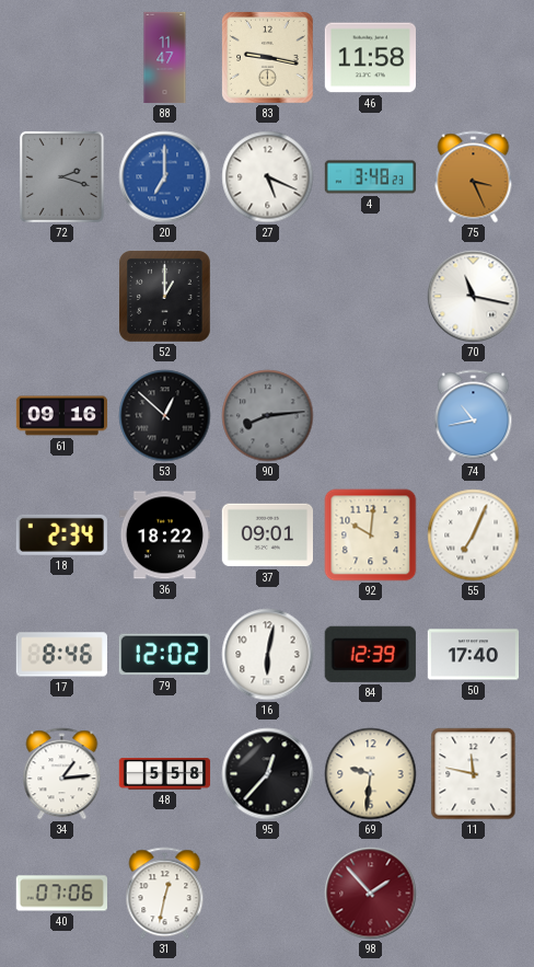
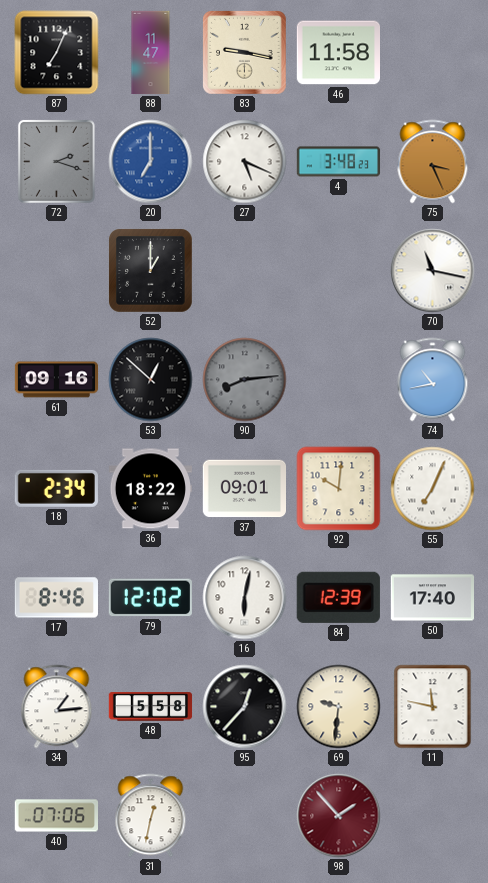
87: none -> 7:04
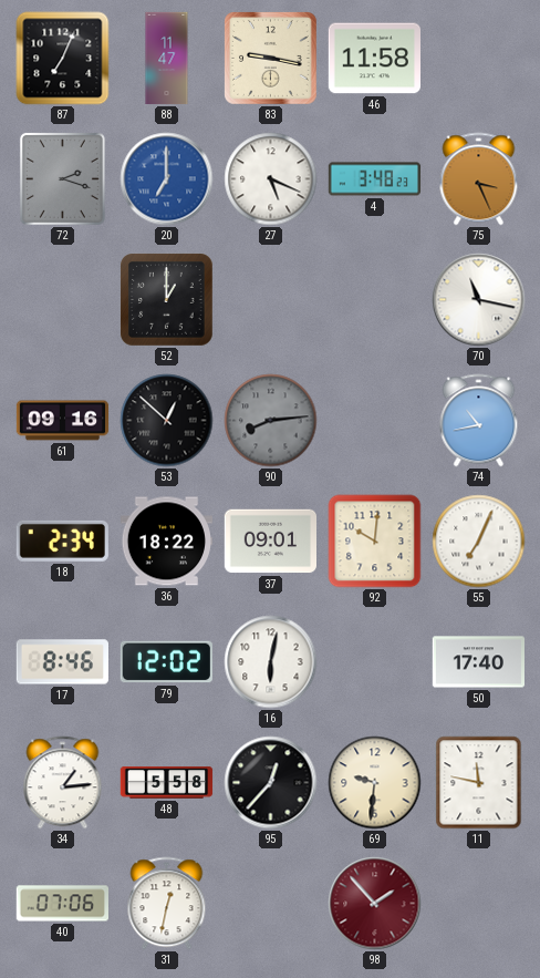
84: 12:39 -> none
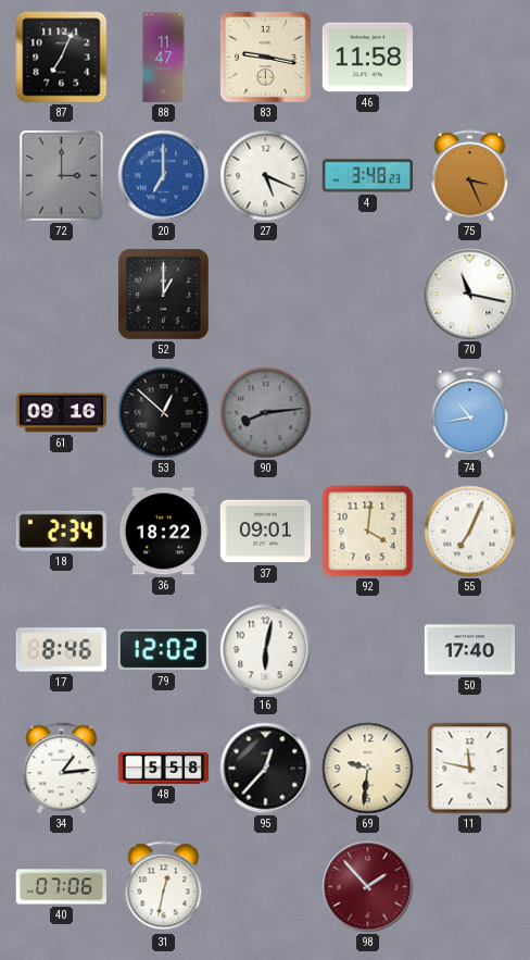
72: 2:18 -> 3:00
92: 10:01 -> 4:01
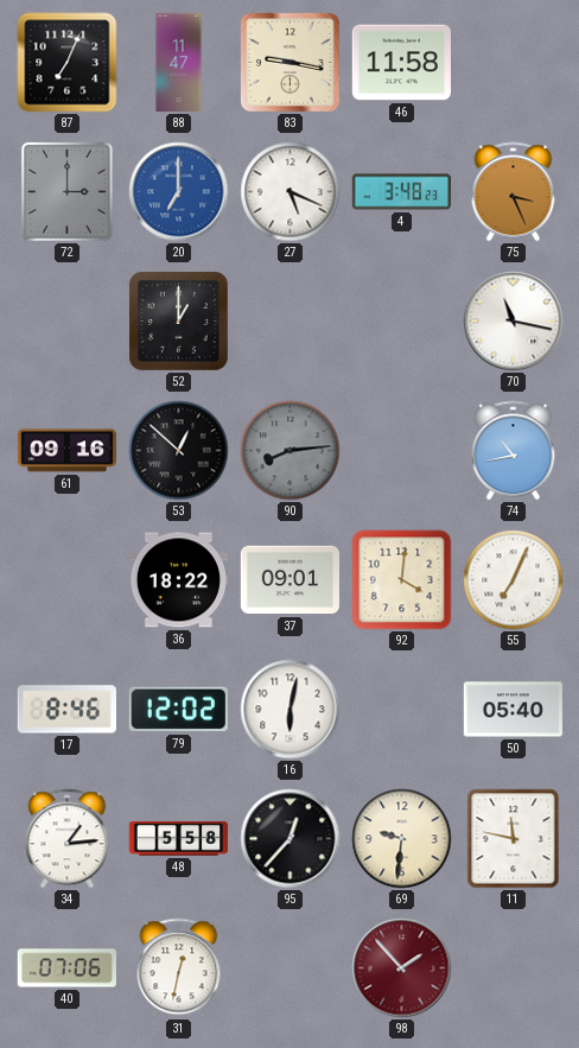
18: 2:34 -> none
50: 17:40 -> 05:40
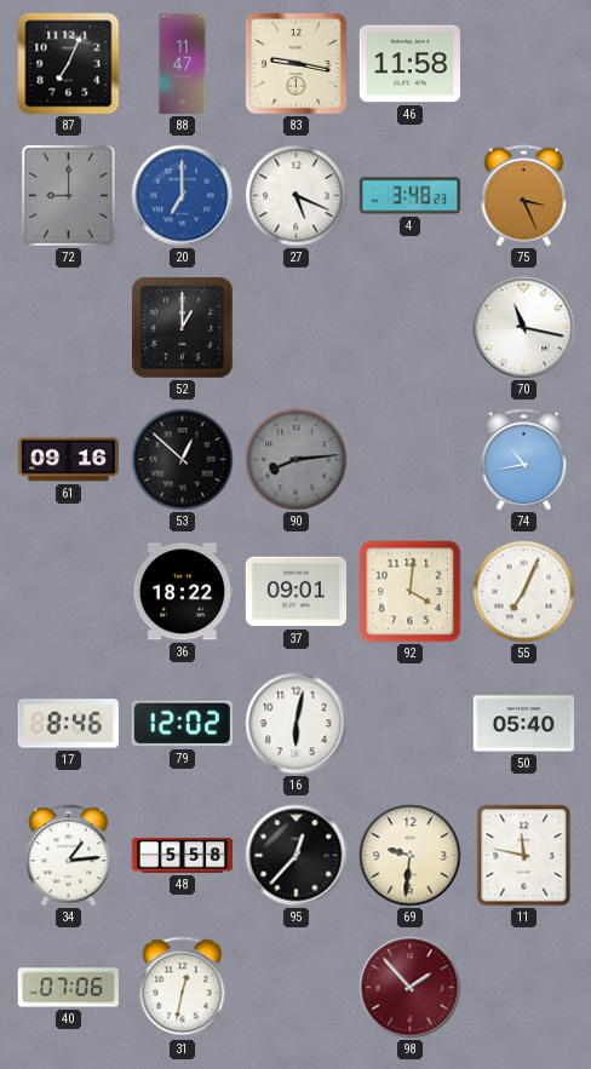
72: 3:00 -> 9:00
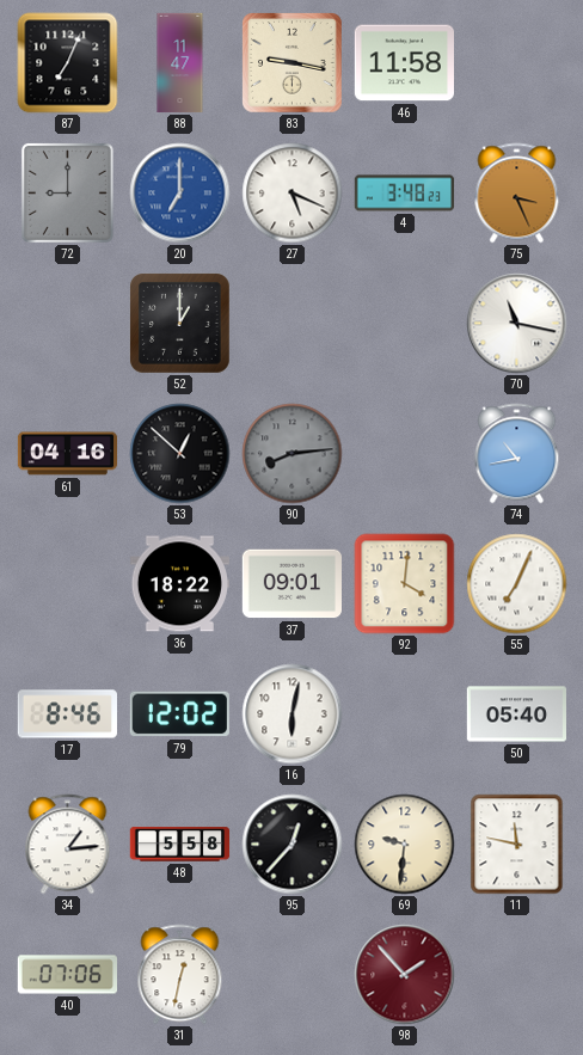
61: 09:16 -> 04:16
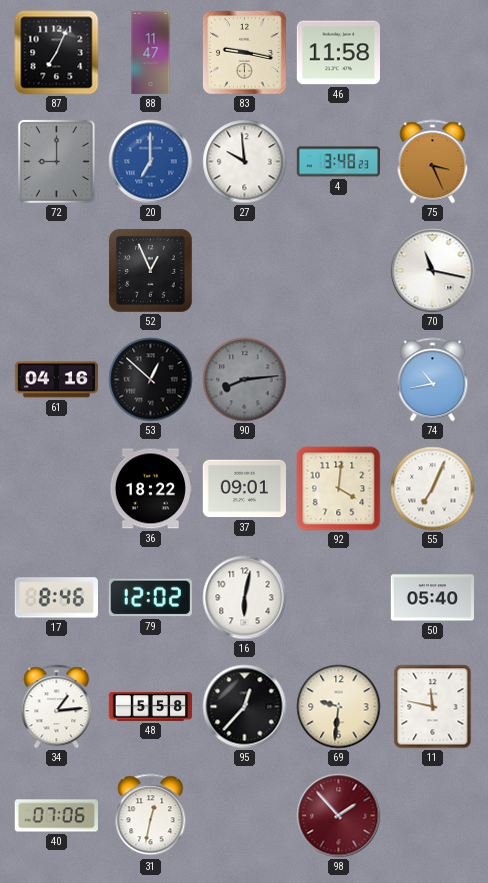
27: 5:19 -> 9:59
52: 1:00 -> 12:56
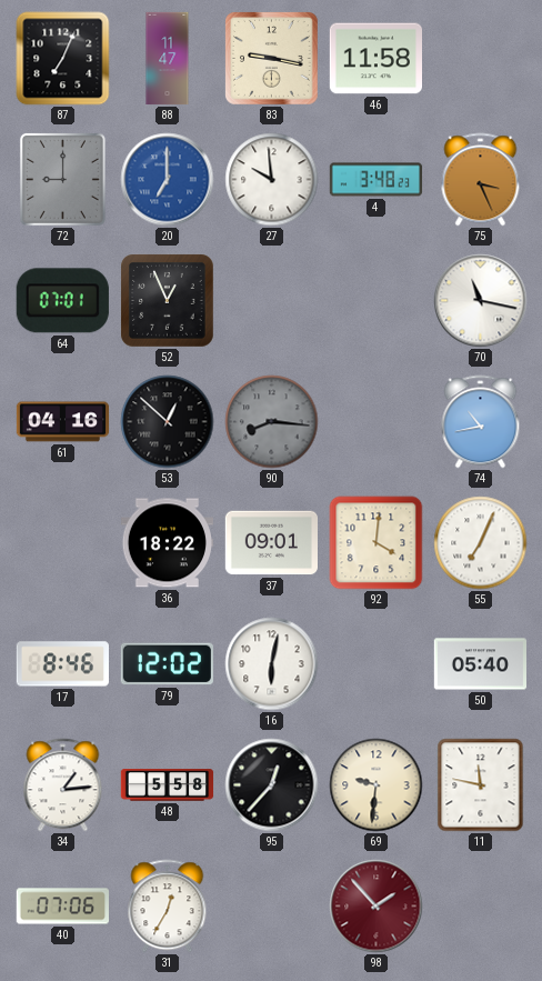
64: none -> 07:01
90: 8:14 -> 8:16
31: 12:32 -> 12:35
